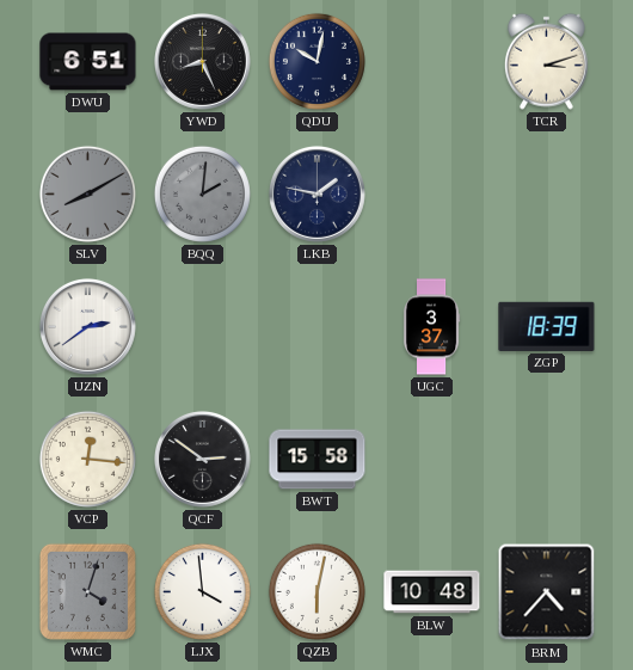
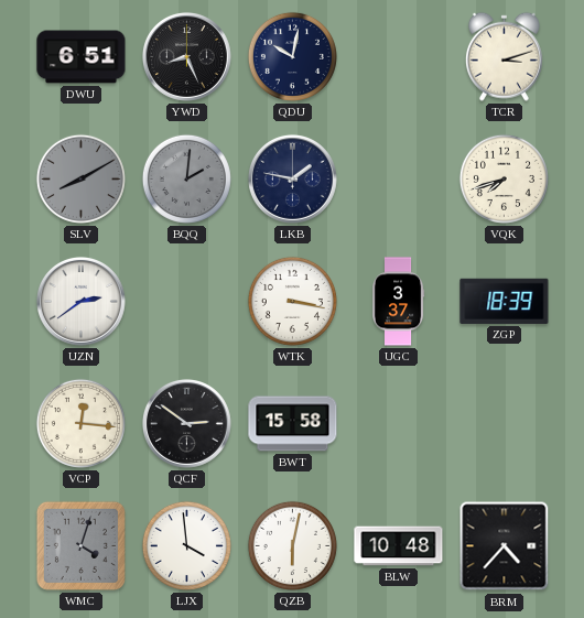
VQK: none -> 7:42
WTK: none -> 3:17
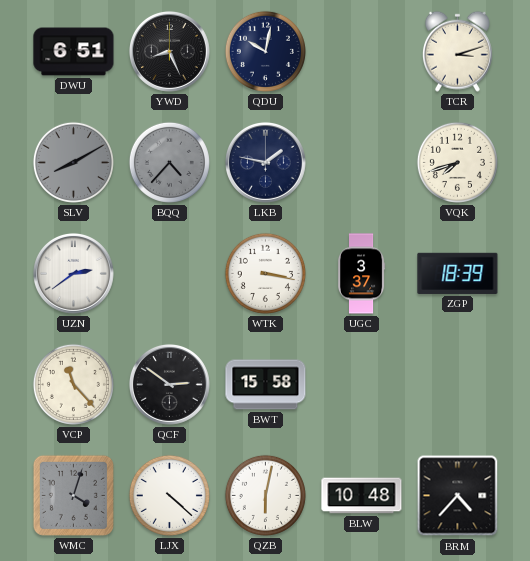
BQQ: 2:01 -> 4:37
VCP: 12:16 -> 11:23
LJX: 3:59 -> 4:22
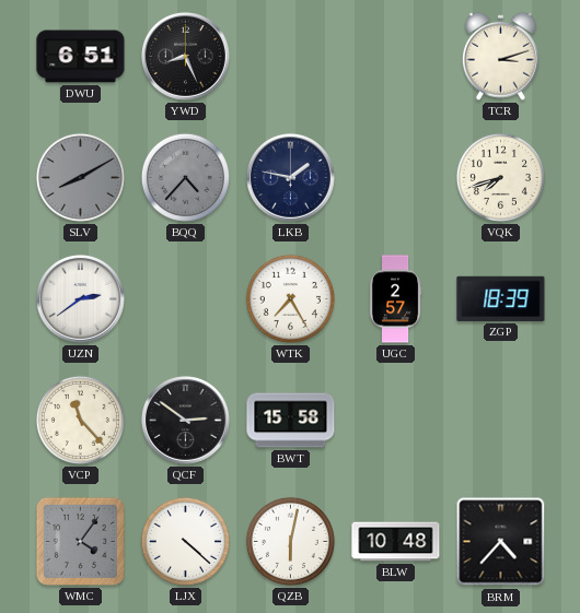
QDU: 10:02 -> none
WTK: 3:17 -> 7:25
UGC: 3:37 -> 2:57
WMC: 4:03 -> 4:06
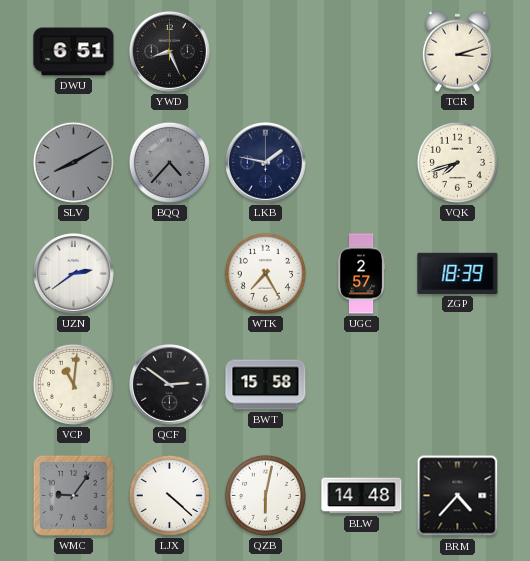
VCP: 11:23 -> 11:01
WMC: 4:06 -> 9:06
BLW: 10:48 -> 14:48
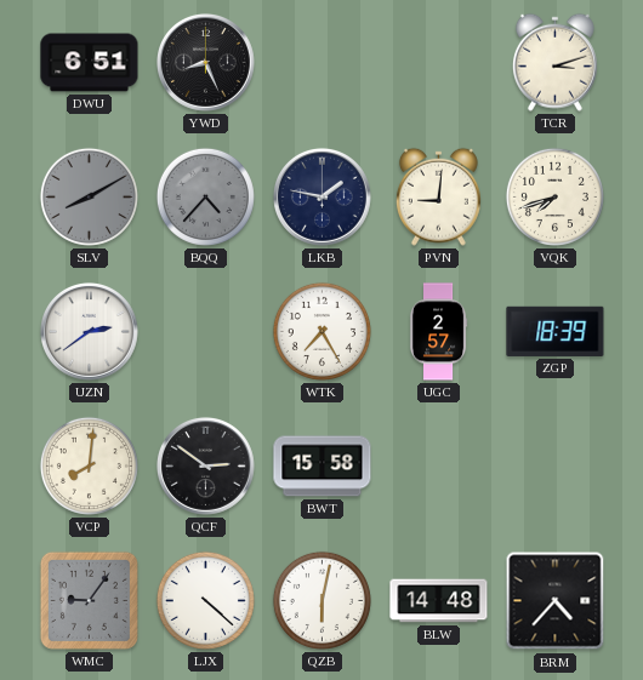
PVN: none -> 9:01
VCP: 11:01 -> 8:01
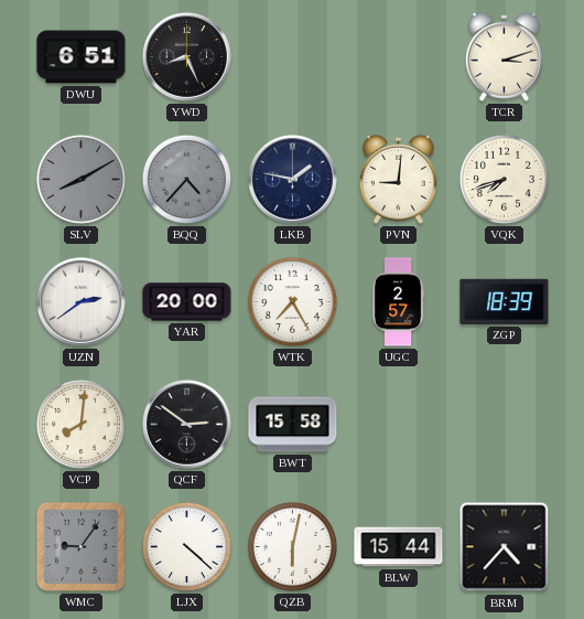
YAR: none -> 20:00
BLW: 14:48 -> 15:44
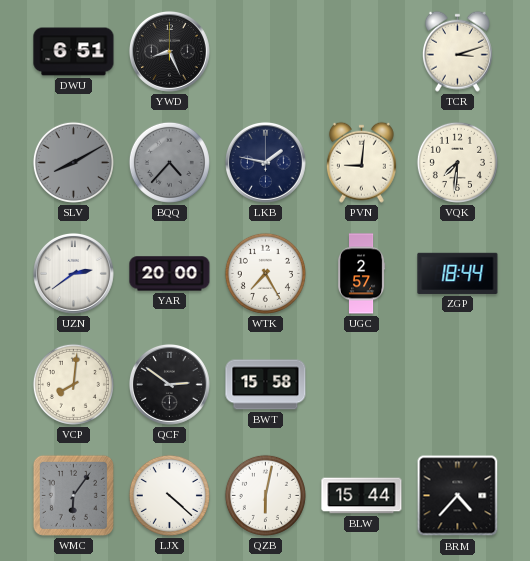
VQK: 7:42 -> 7:31
ZGP: 18:39 -> 18:44
WMC: 9:06 -> 6:06
